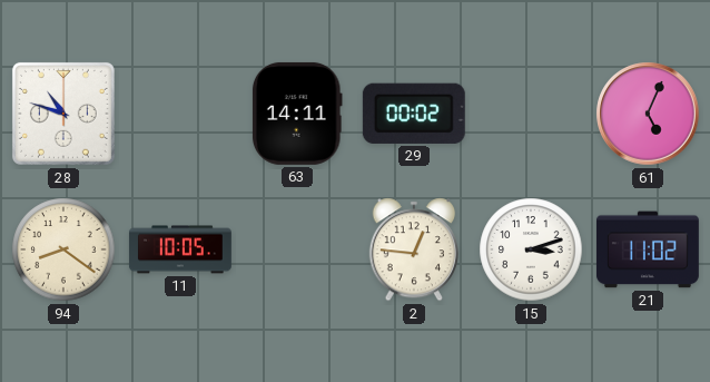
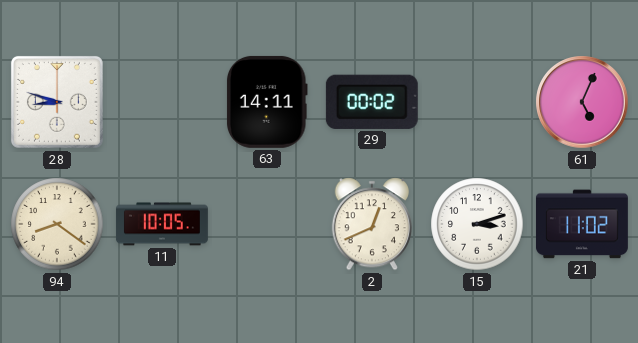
28: 10:48 -> 8:48
2: 12:46 -> 12:41
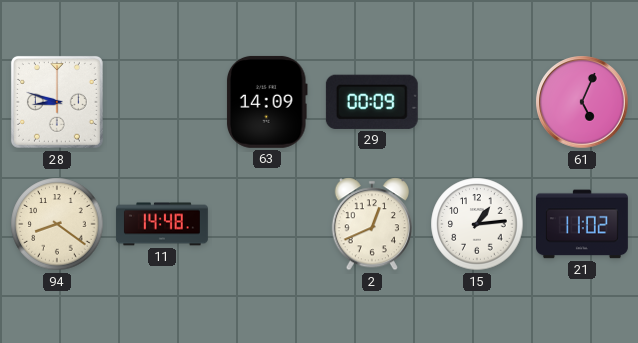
63: 14:11 -> 14:09
29: 00:02 -> 00:09
11: 10:05 -> 14:48
15: 3:12 -> 1:14
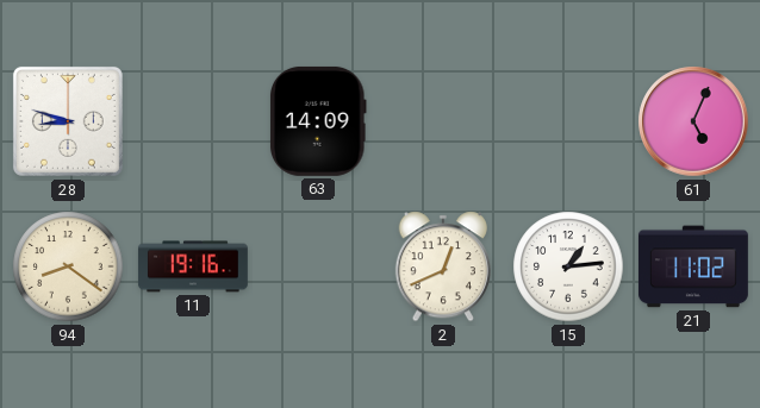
29: 00:09 -> none
11: 14:48 -> 19:16
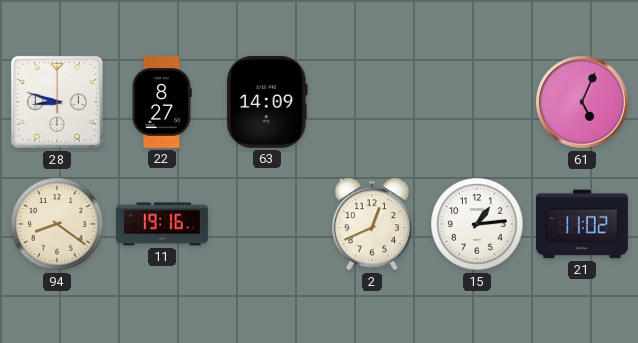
22: none -> 8:27
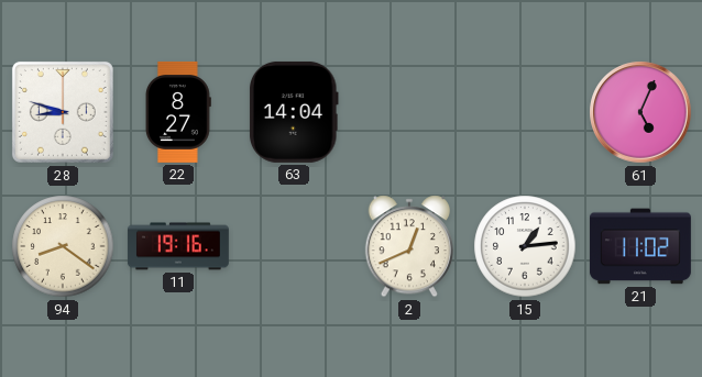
63: 14:09 -> 14:04
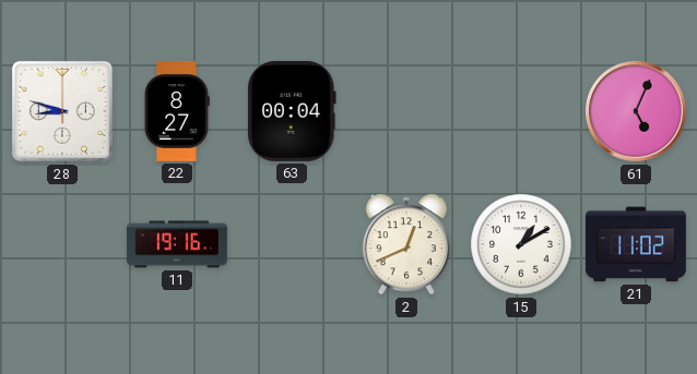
63: 14:04 -> 00:04
94: 8:21 -> none
15: 1:14 -> 1:10
